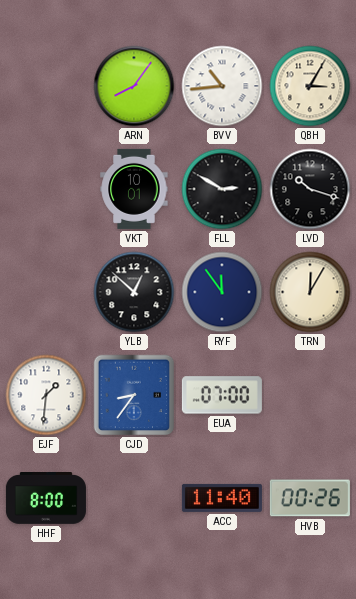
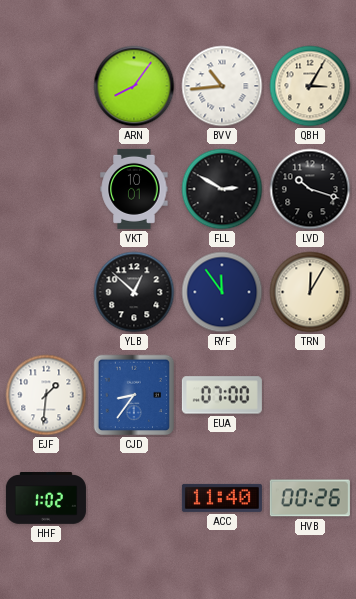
HHF: 8:00 -> 1:02
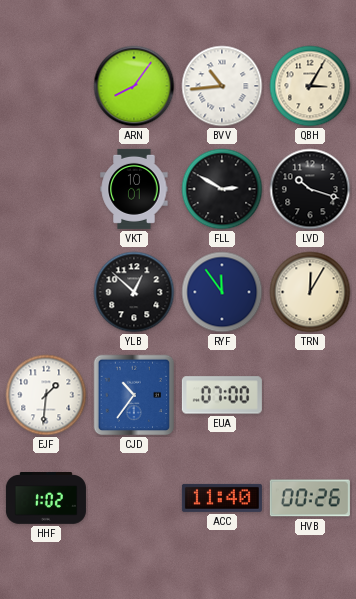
CJD: 8:36 -> 10:36
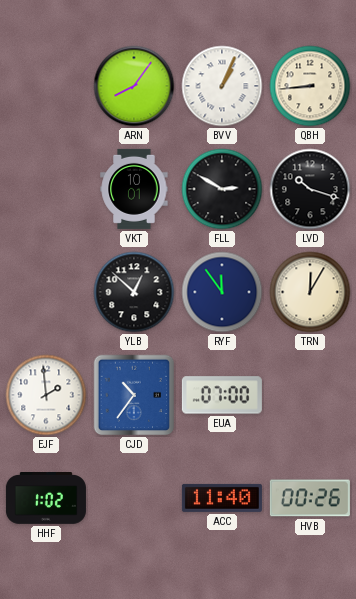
BVV: 10:44 -> 1:04
QBH: 3:05 -> 8:44
EJF: 1:31 -> 1:59
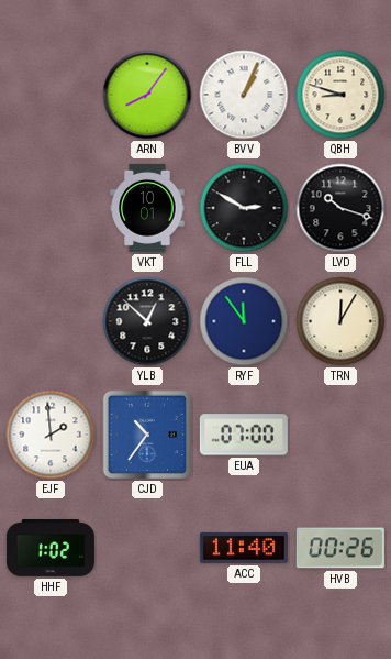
QBH: 8:44 -> 8:48
